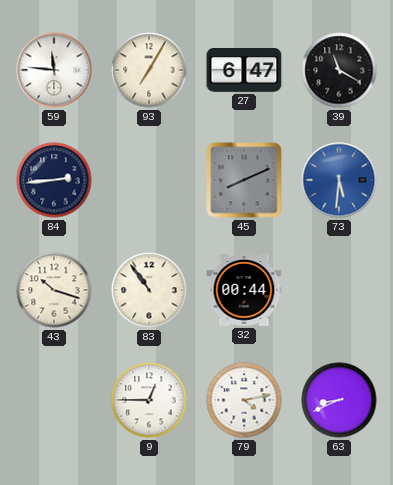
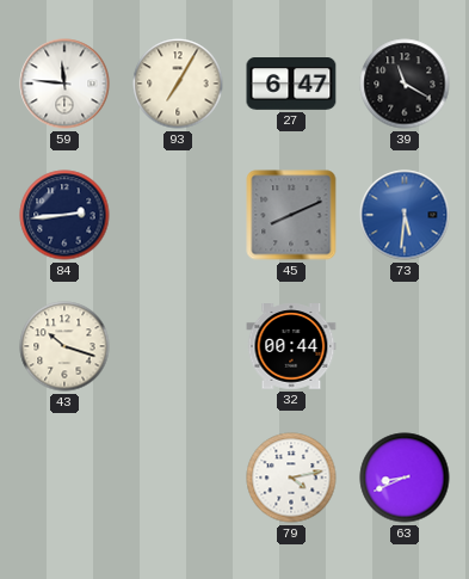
83: 10:54 -> none
9: 12:45 -> none
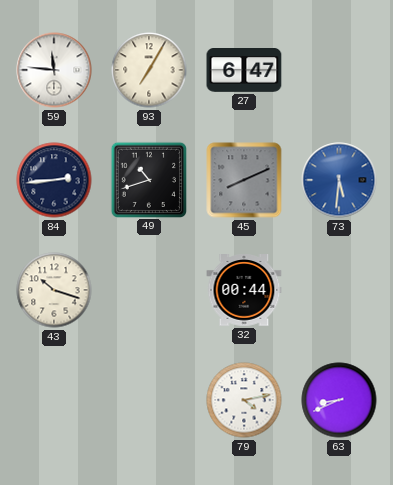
39: 11:20 -> none
49: none -> 10:42
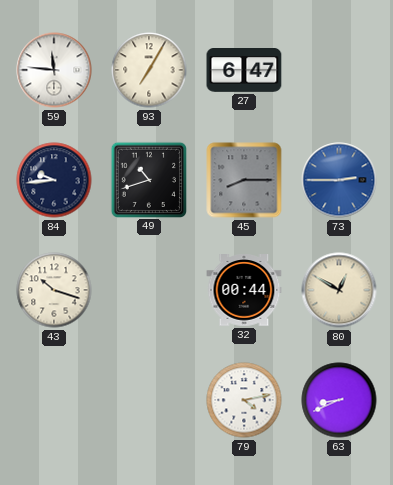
84: 2:44 -> 9:44
45: 8:11 -> 8:15
73: 5:31 -> 2:45
80: none -> 12:50
